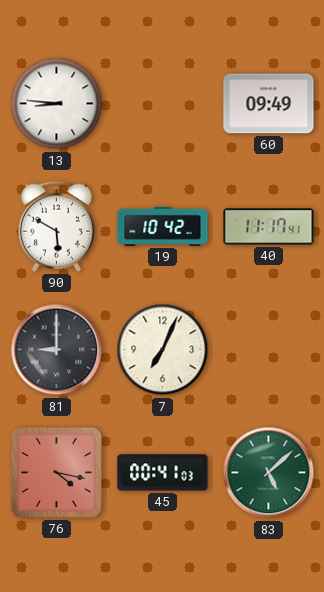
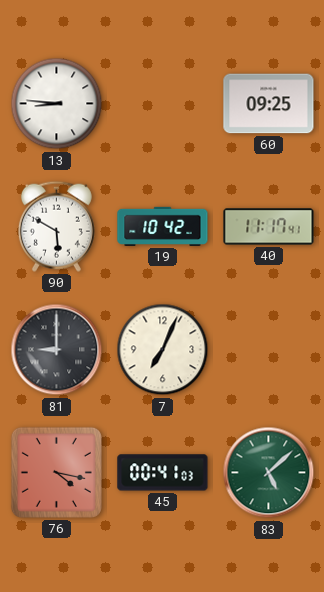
60: 09:49 -> 09:25
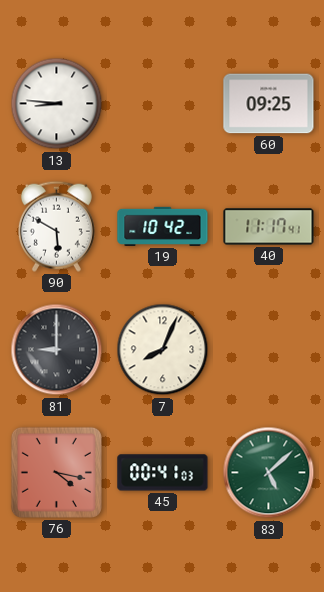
7: 7:04 -> 8:04
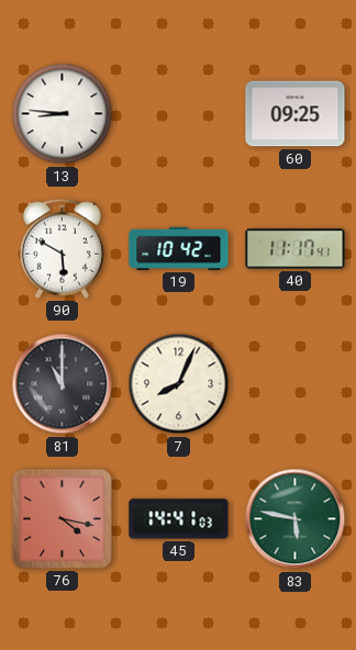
81: 9:00 -> 11:00
45: 00:41 -> 14:41
83: 5:08 -> 5:47
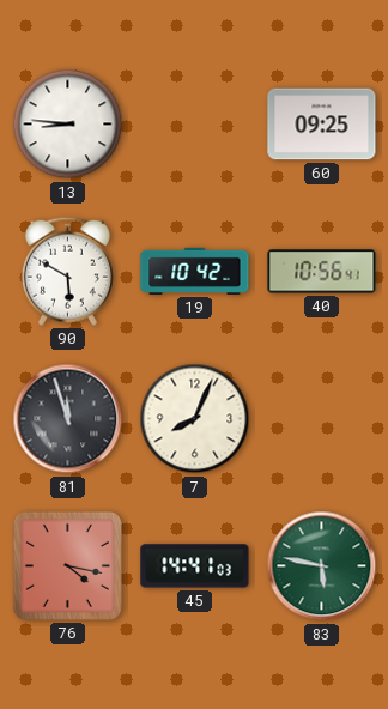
40: 11:17 -> 10:56
81: 11:00 -> 11:57
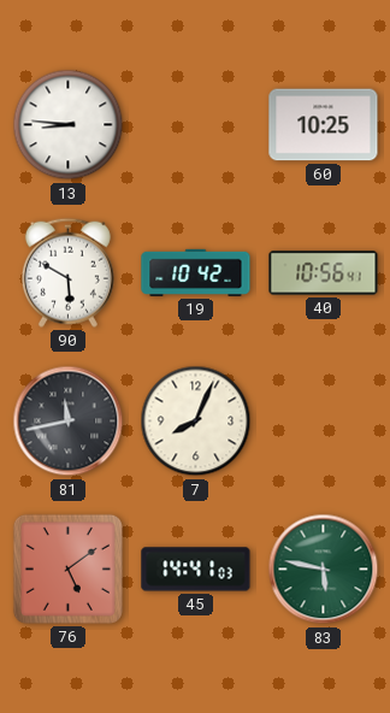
60: 09:25 -> 10:25
81: 11:57 -> 11:43
76: 4:17 -> 5:09
